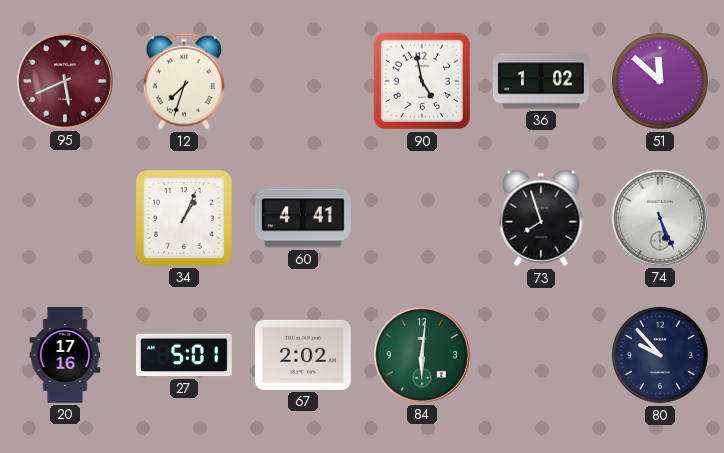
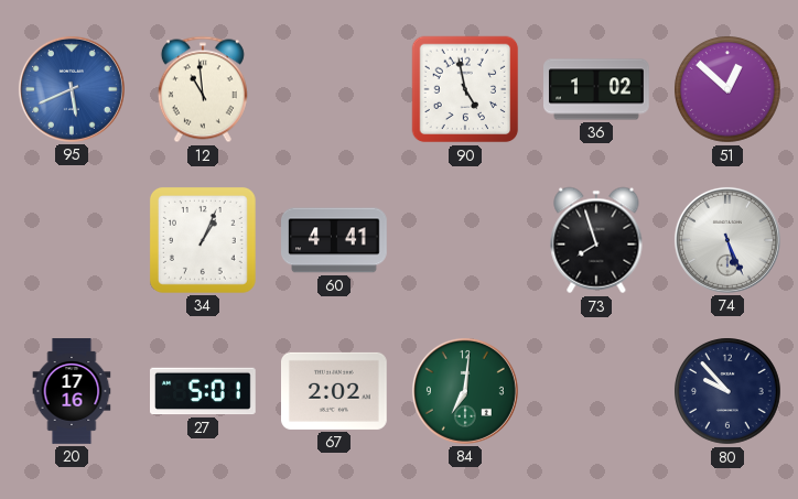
95 dial: burgundy -> blue
12: 7:33 -> 10:59
51: 11:52 -> 12:52
84: 6:01 -> 7:01
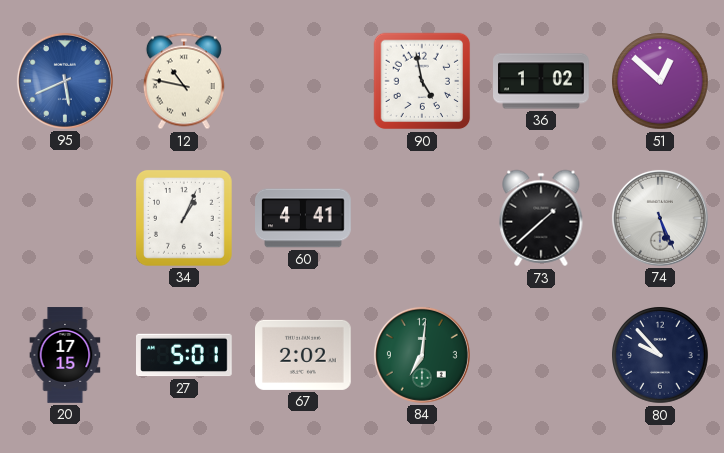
12: 10:59 -> 10:47
73: 7:57 -> 1:38
20: 17:16 -> 17:15
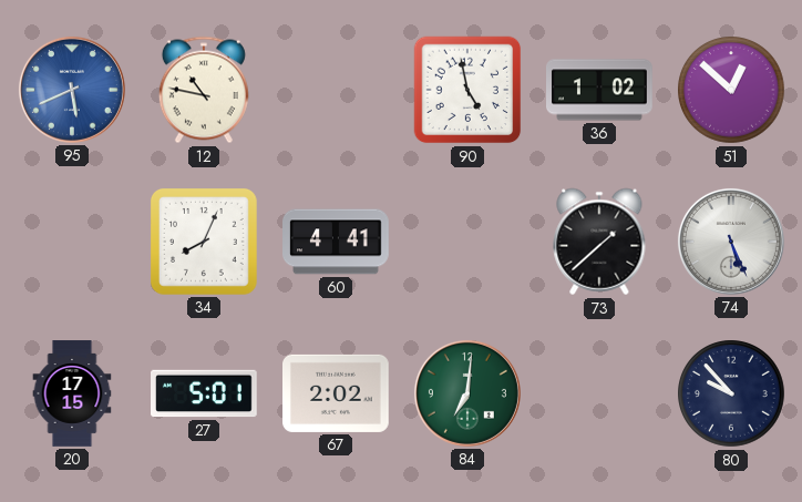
34: 1:04 -> 8:04
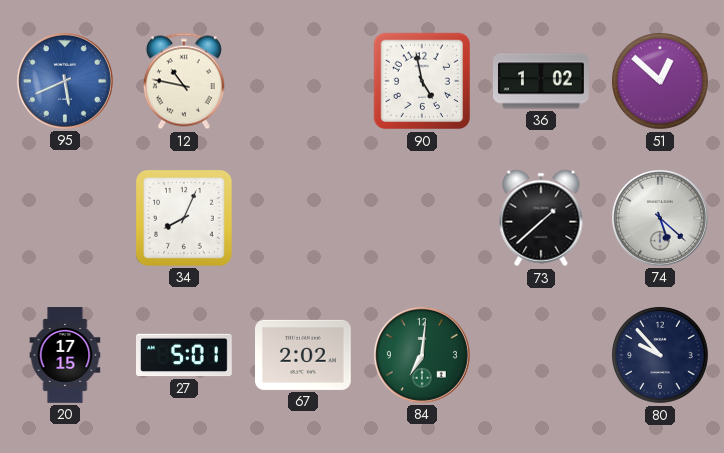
60: 4:41 -> none
74: 5:26 -> 5:22
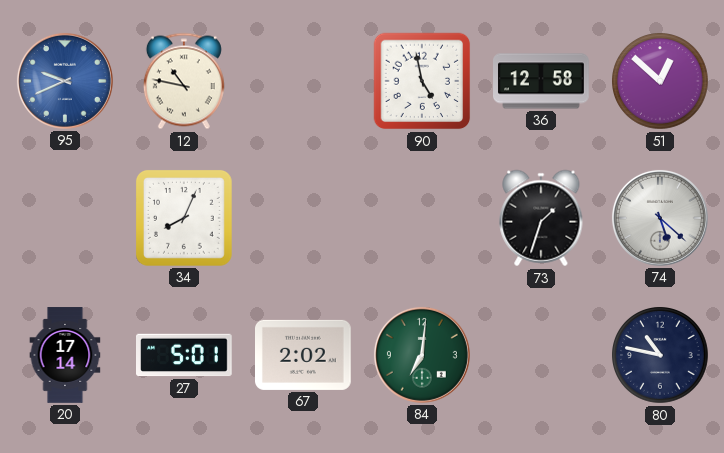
95: 5:41 -> 9:41
36: 1:02 -> 12:58
73: 1:38 -> 1:33
20: 17:15 -> 17:14
80: 9:53 -> 10:47
